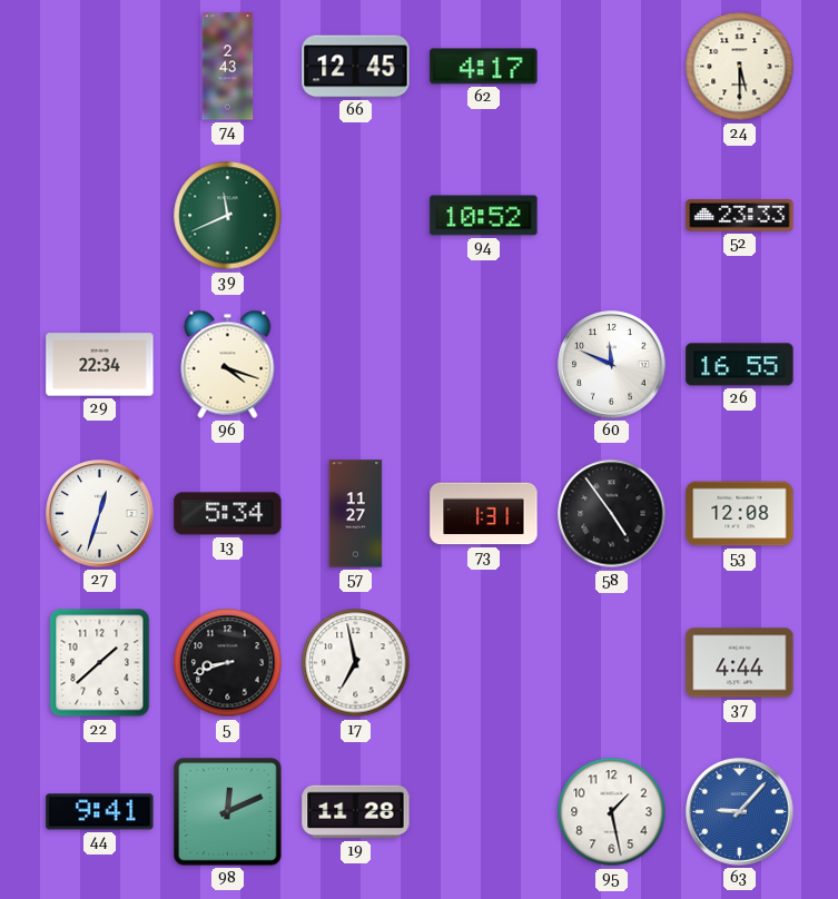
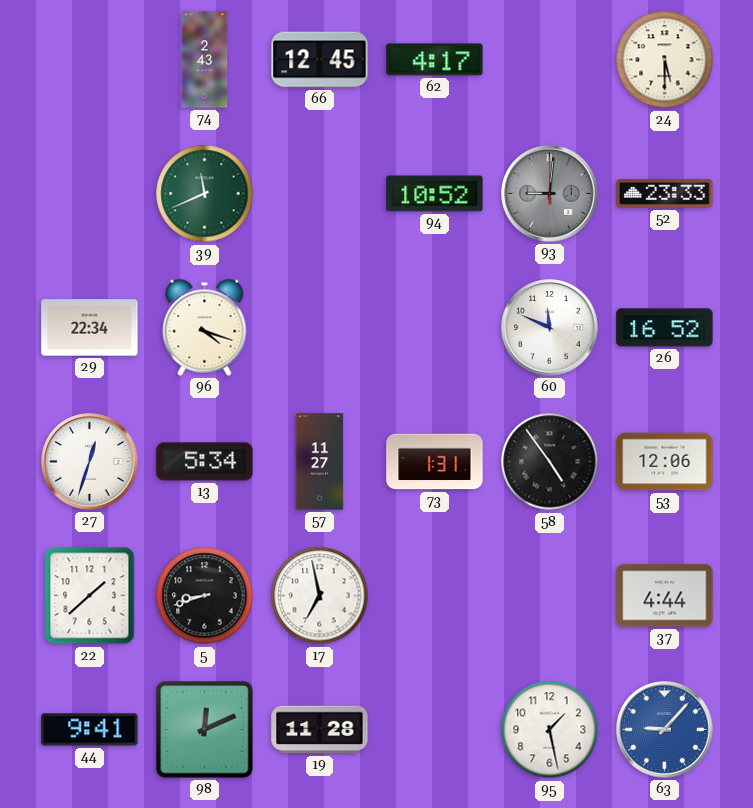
93: none -> 9:01
26: 16:55 -> 16:52
53: 12:08 -> 12:06
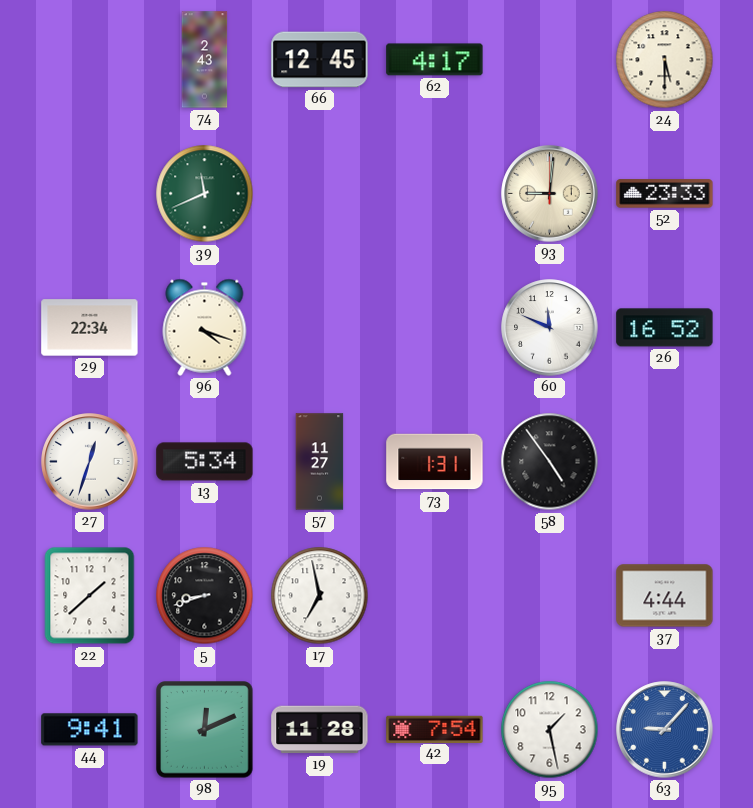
94: 10:52 -> none
93 dial: grey -> cream
53: 12:06 -> none
42: none -> 7:54
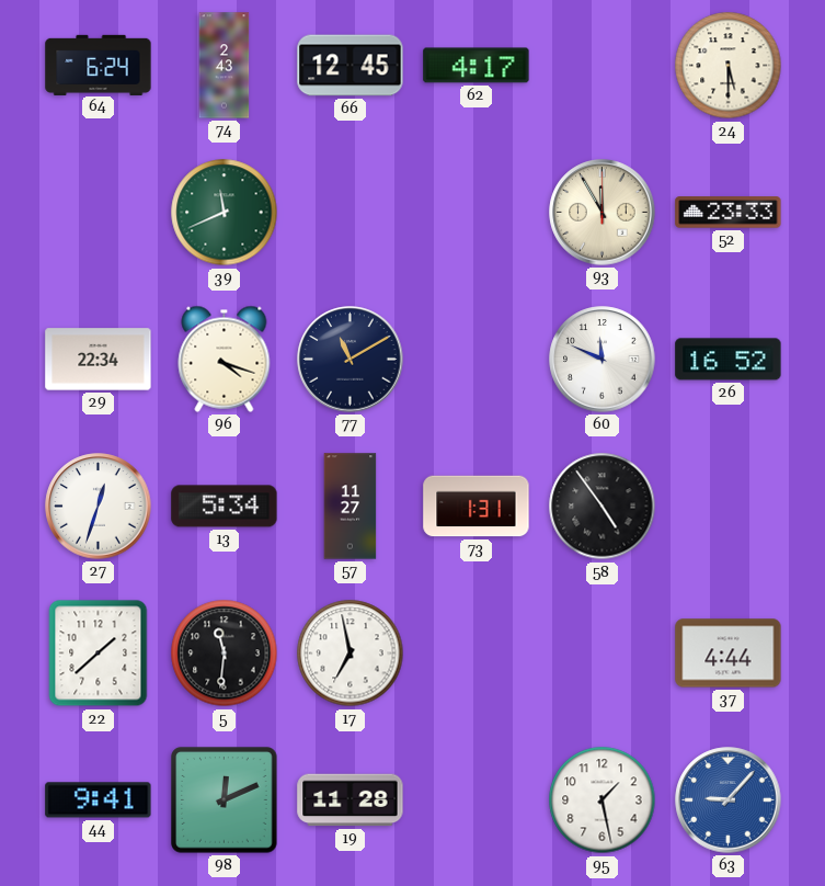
64: none -> 6:24
93: 9:01 -> 11:55
77: none -> 11:10
5: 8:42 -> 11:31
42: 7:54 -> none
